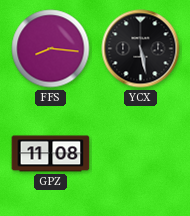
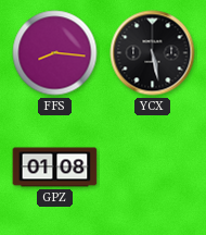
GPZ: 11:08 -> 01:08
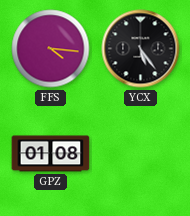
FFS: 8:16 -> 4:16
YCX: 5:28 -> 5:24
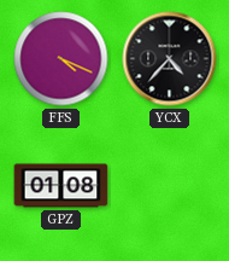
FFS: 4:16 -> 4:19
YCX: 5:24 -> 4:37
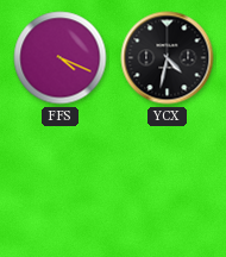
YCX: 4:37 -> 4:32
GPZ: 01:08 -> none
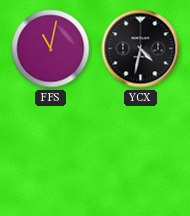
FFS: 4:19 -> 11:02
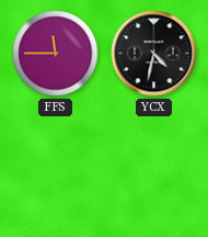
FFS: 11:02 -> 11:45
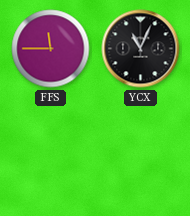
YCX: 4:32 -> 11:04
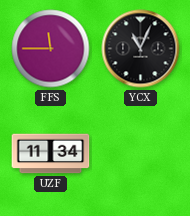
UZF: none -> 11:34
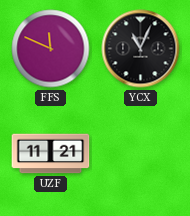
FFS: 11:45 -> 11:49
UZF: 11:34 -> 11:21
